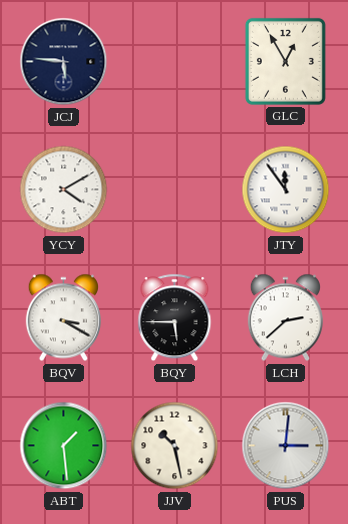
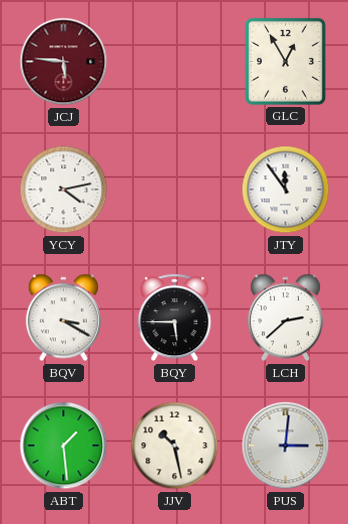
JCJ dial: navy -> burgundy
YCY: 4:10 -> 4:13
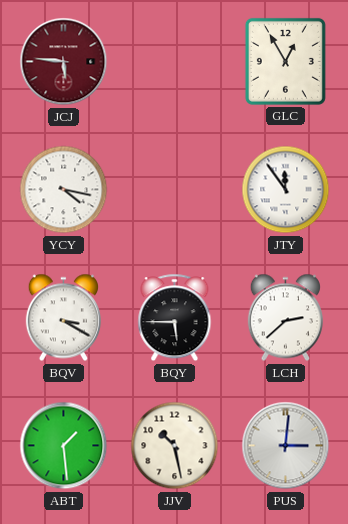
YCY: 4:13 -> 4:17
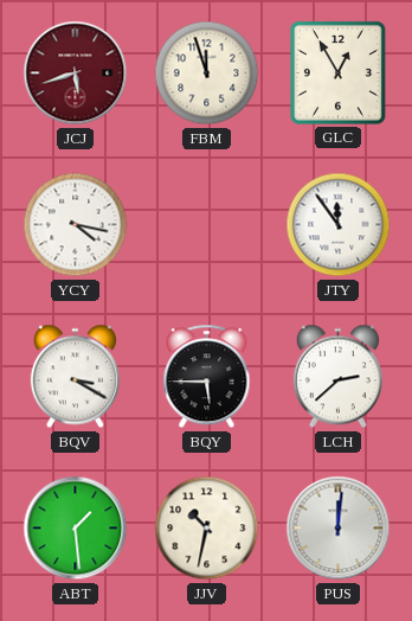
JCJ: 5:46 -> 5:42
FBM: none -> 11:57
JJV: 10:28 -> 10:32
PUS: 3:01 -> 12:01
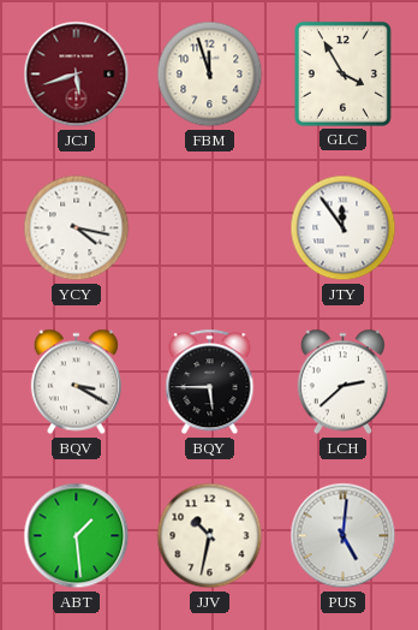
GLC: 12:55 -> 3:55
PUS: 12:01 -> 5:01
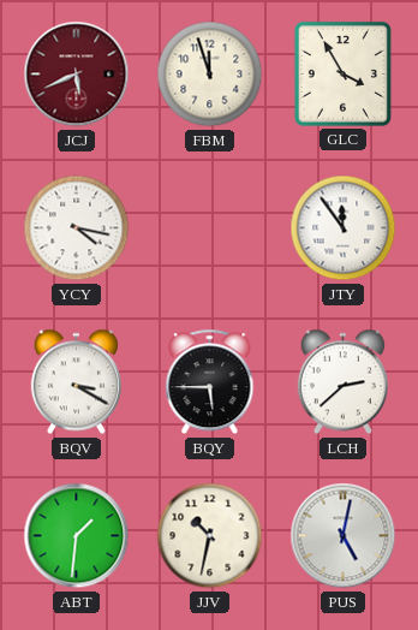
JCJ: 5:42 -> 5:41
ABT: 1:29 -> 1:31
PUS: 5:01 -> 5:02
